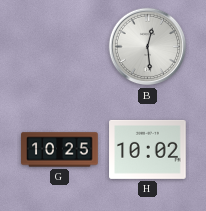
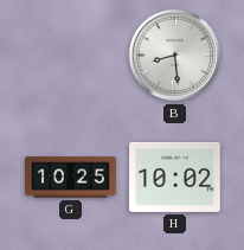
B: 12:29 -> 8:29
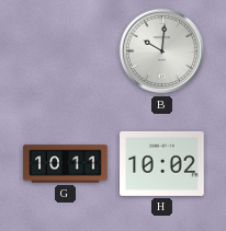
B: 8:29 -> 10:01
G: 10:25 -> 10:11
